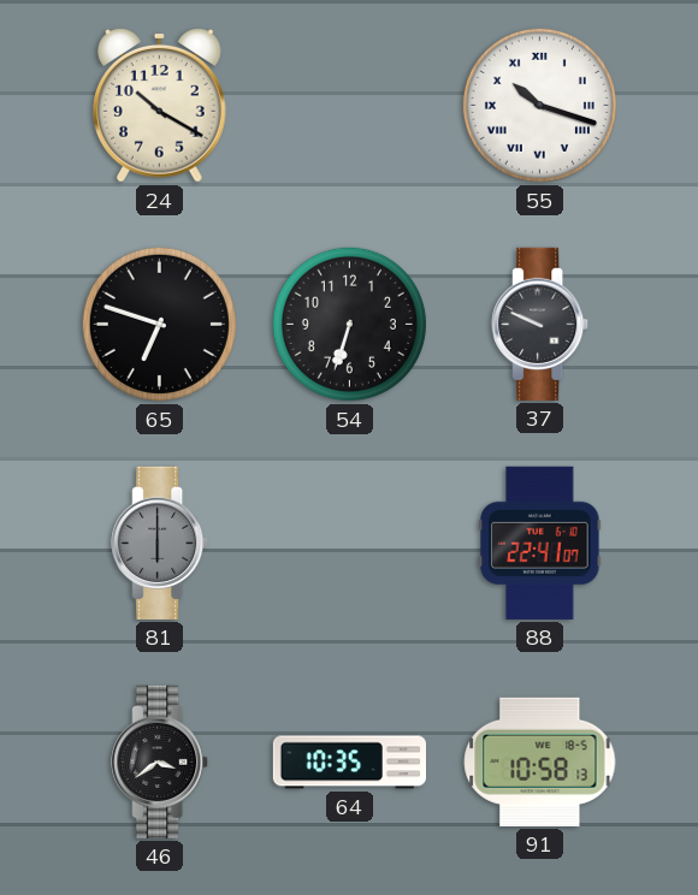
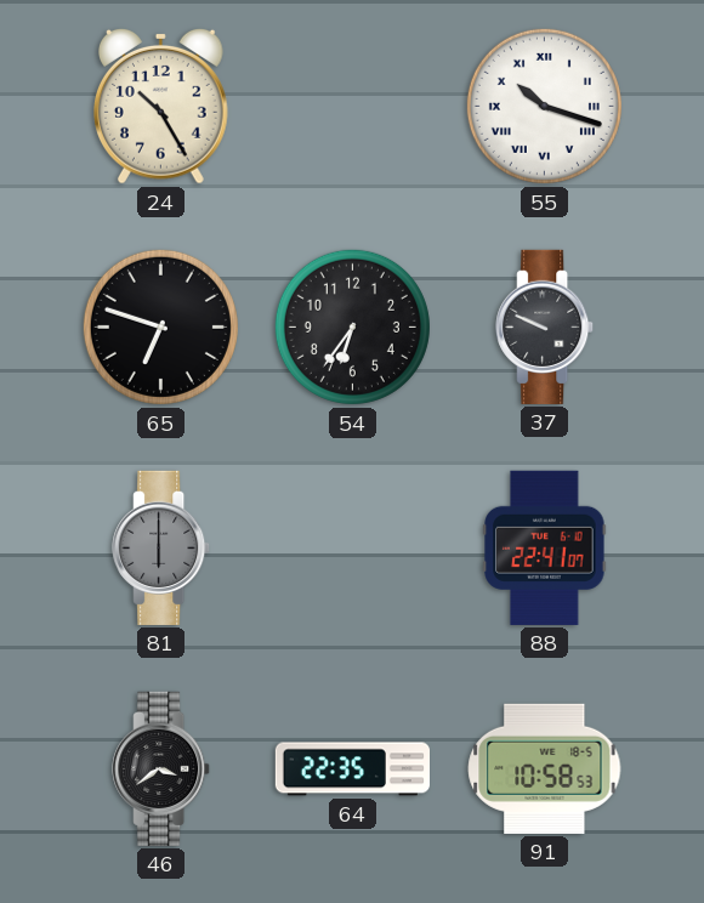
24: 10:20 -> 10:25
54: 6:33 -> 6:36
64: 10:35 -> 22:35
91: 10:58:13 -> 10:58:53
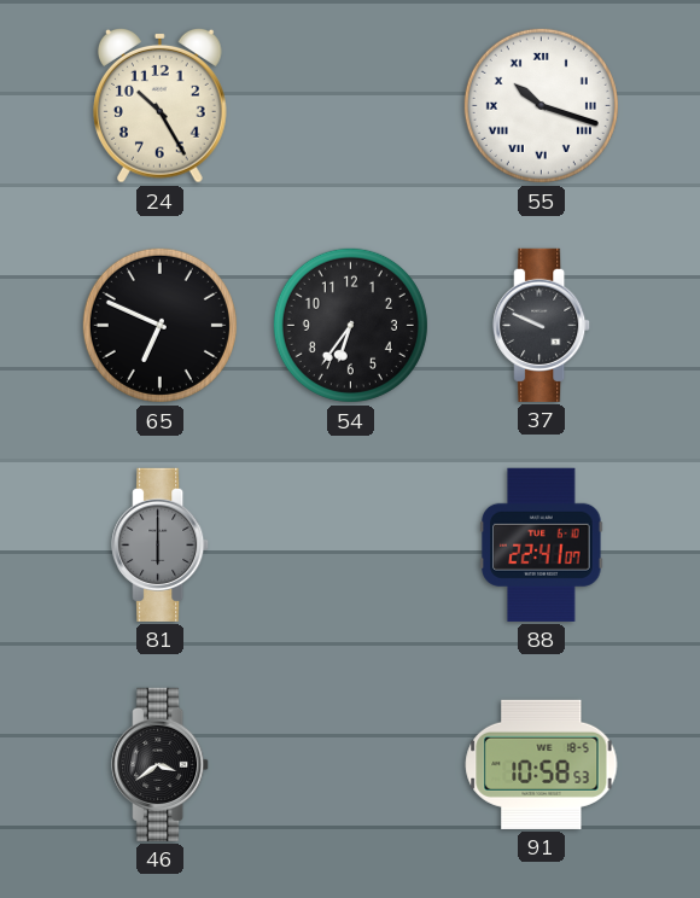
65: 6:48 -> 6:49
64: 22:35 -> none
